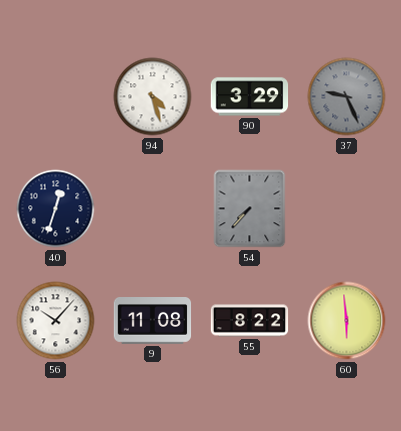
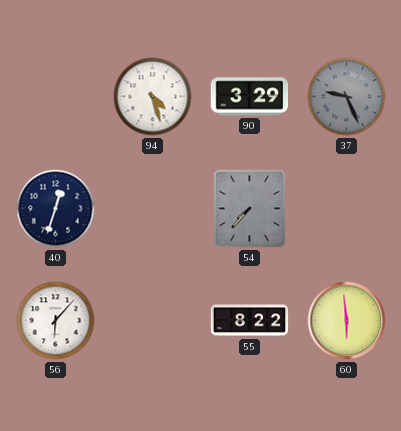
56: 10:07 -> 6:07
9: 11:08 -> none
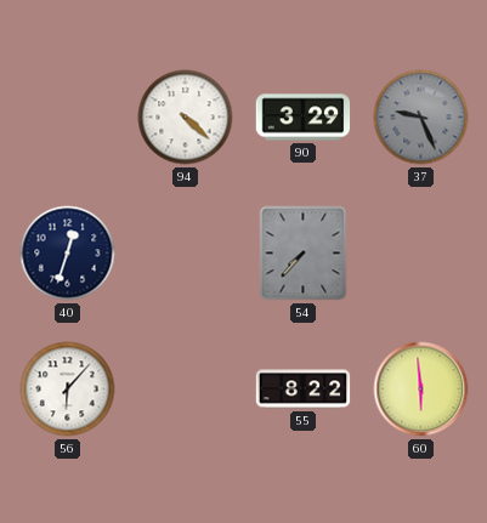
94: 4:27 -> 4:22
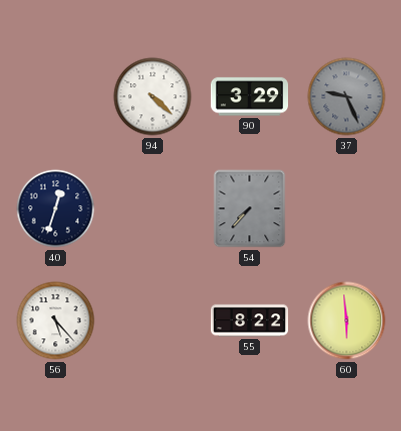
56: 6:07 -> 5:23
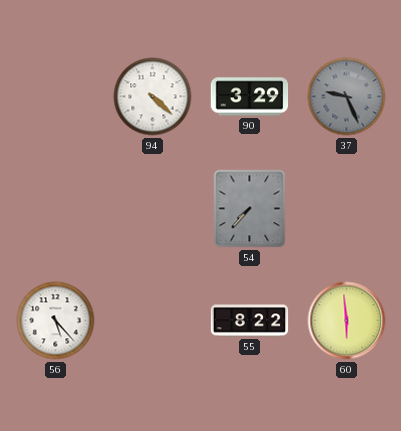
40: 12:33 -> none
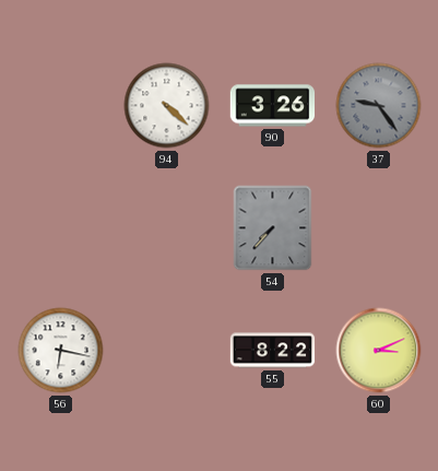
90: 3:29 -> 3:26
37: 9:26 -> 9:24
56: 5:23 -> 6:17
60: 5:59 -> 3:11
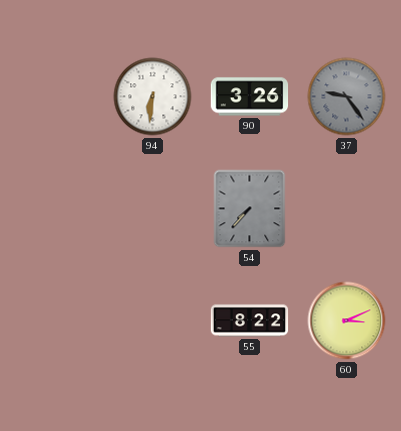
94: 4:22 -> 6:31
56: 6:17 -> none
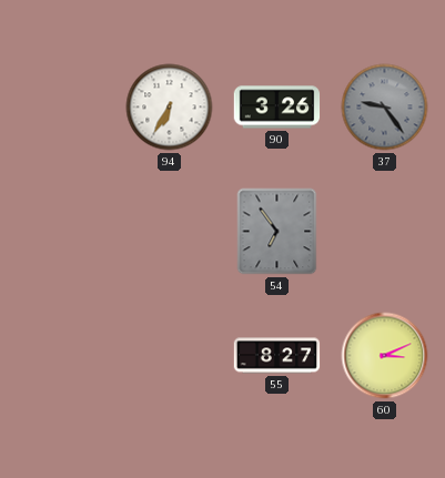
94: 6:31 -> 6:35
54: 7:37 -> 6:54
55: 8:22 -> 8:27
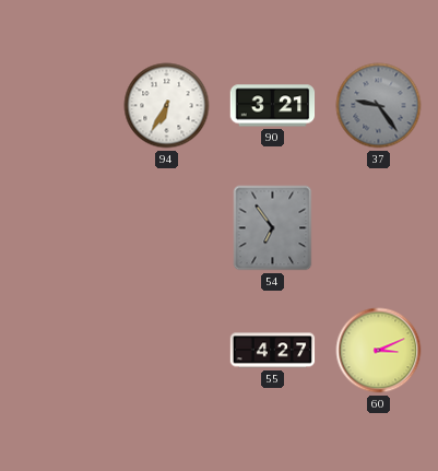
90: 3:26 -> 3:21
55: 8:27 -> 4:27
